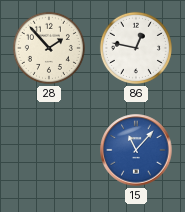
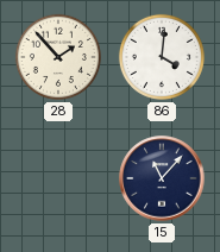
86: 12:47 -> 4:01
15 dial: blue -> navy
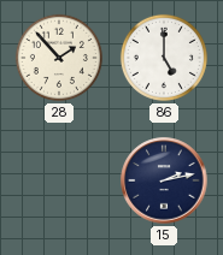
86: 4:01 -> 5:00
15: 11:07 -> 2:13
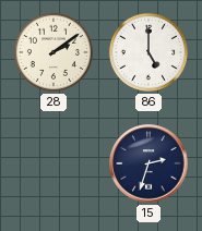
28: 1:53 -> 2:09
15: 2:13 -> 2:33
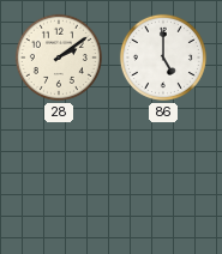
15: 2:33 -> none
